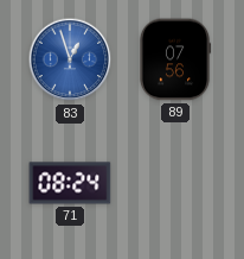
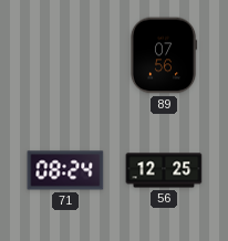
83: 12:57 -> none
56: none -> 12:25
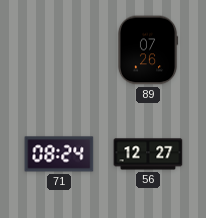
89: 07:56 -> 07:26
56: 12:25 -> 12:27
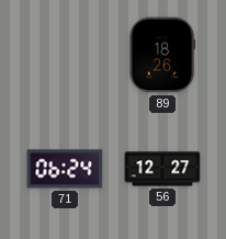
89: 07:26 -> 18:26
71: 08:24 -> 06:24
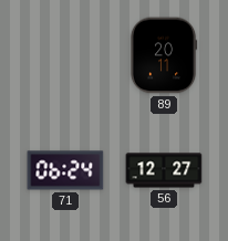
89: 18:26 -> 20:11
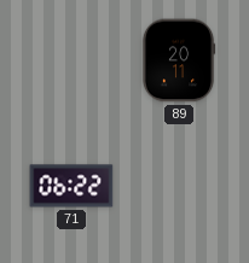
71: 06:24 -> 06:22
56: 12:27 -> none
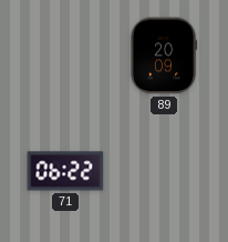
89: 20:11 -> 20:09
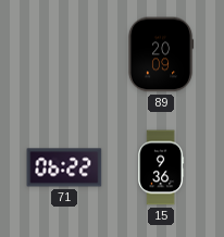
15: none -> 9:36
